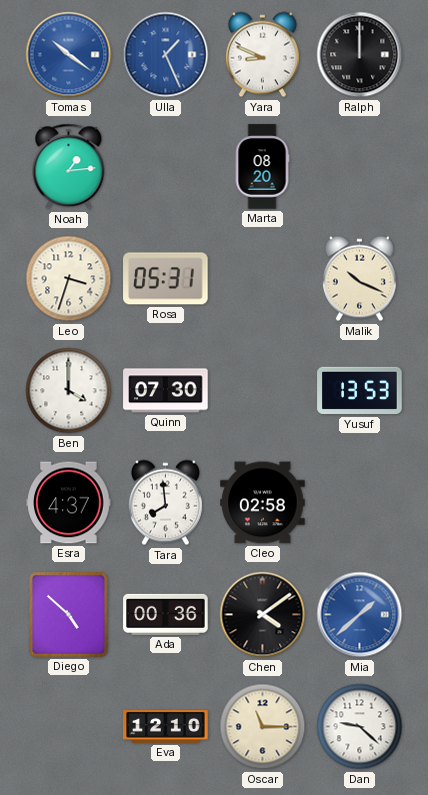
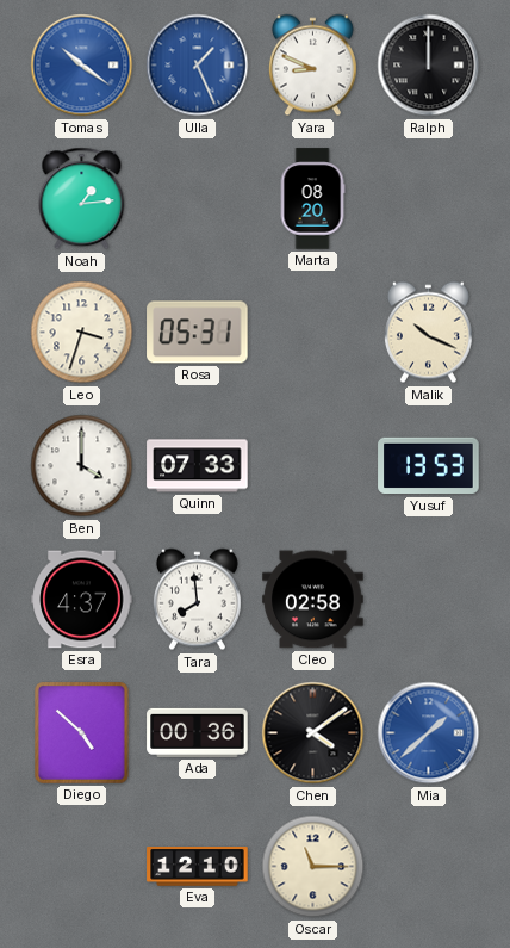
Quinn: 07:30 -> 07:33
Dan: 9:22 -> none
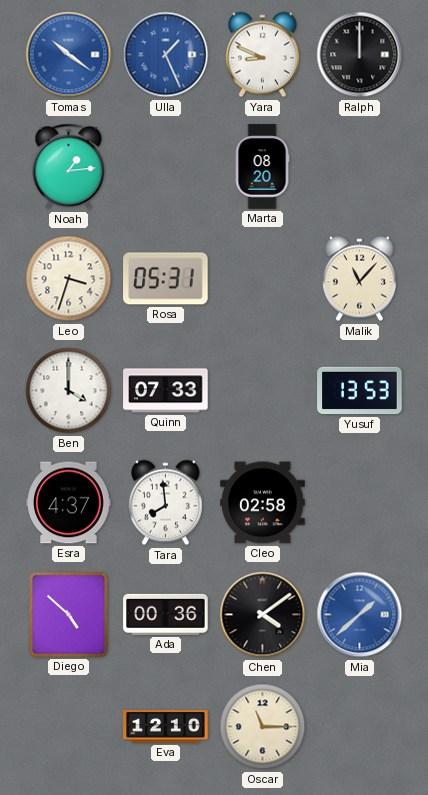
Malik: 10:19 -> 11:07
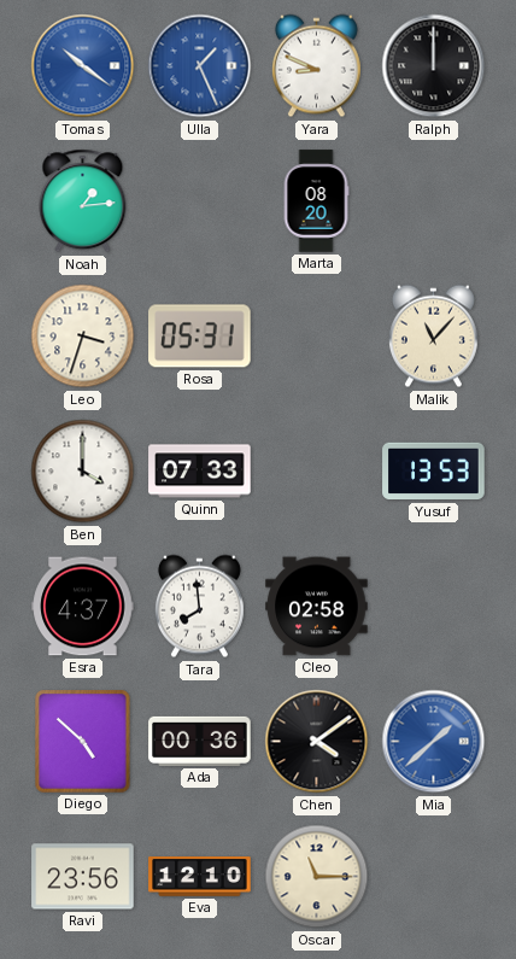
Ravi: none -> 23:56
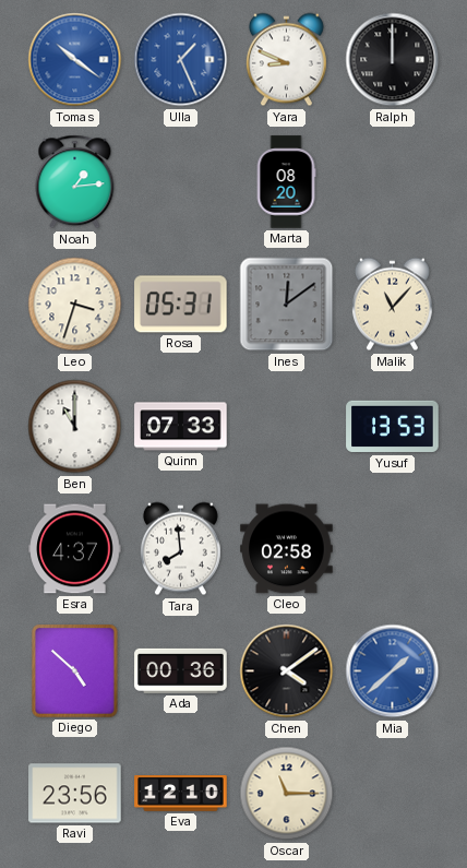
Ines: none -> 12:09
Ben: 4:00 -> 11:00
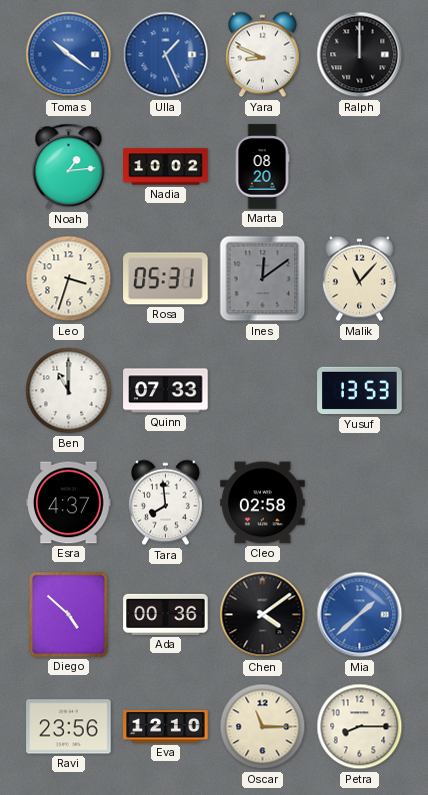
Nadia: none -> 10:02
Petra: none -> 8:15
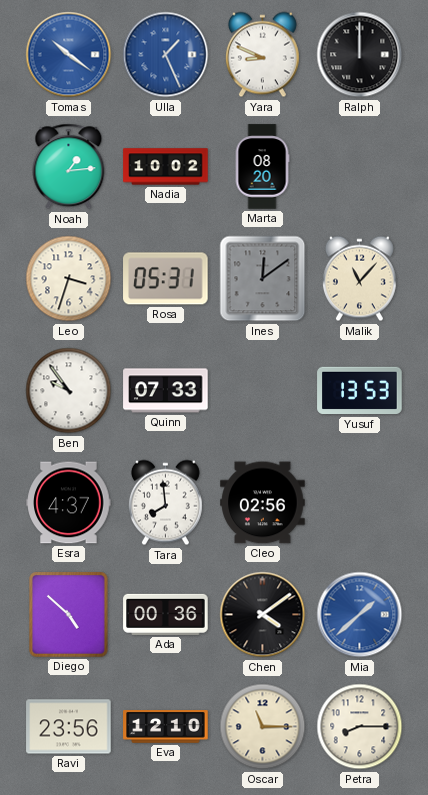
Ben: 11:00 -> 9:54
Cleo: 02:58 -> 02:56
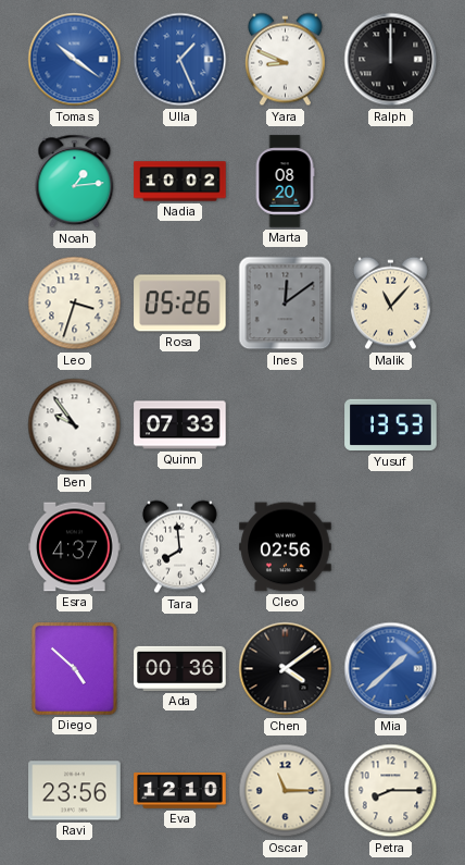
Rosa: 05:31 -> 05:26
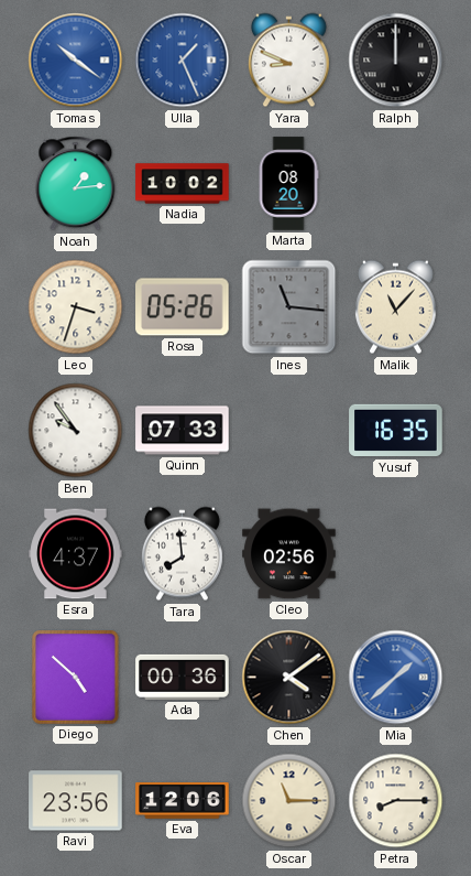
Ines: 12:09 -> 11:16
Yusuf: 13:53 -> 16:35
Eva: 12:10 -> 12:06
